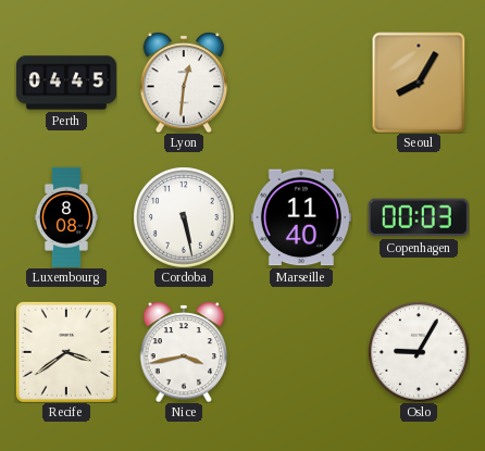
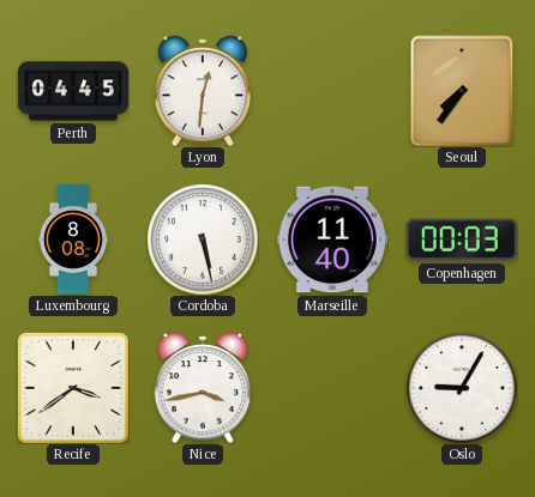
Seoul: 8:05 -> 7:36
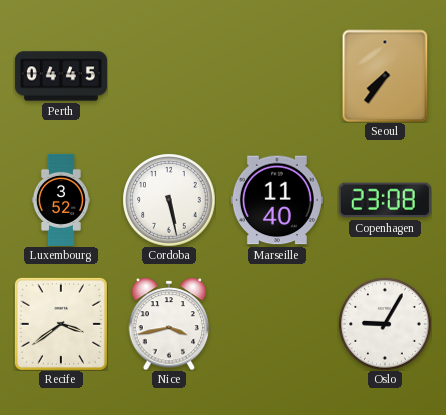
Lyon: 12:31 -> none
Luxembourg: 8:08 -> 3:52
Copenhagen: 00:03 -> 23:08
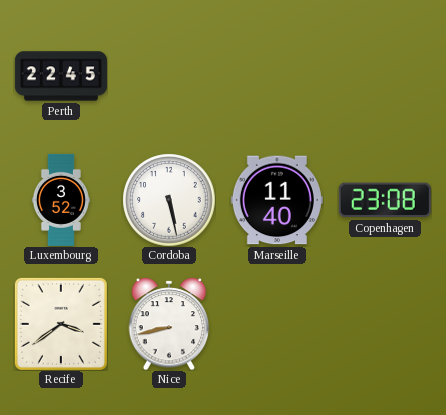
Perth: 04:45 -> 22:45
Seoul: 7:36 -> none
Nice: 3:43 -> 8:43
Oslo: 9:05 -> none
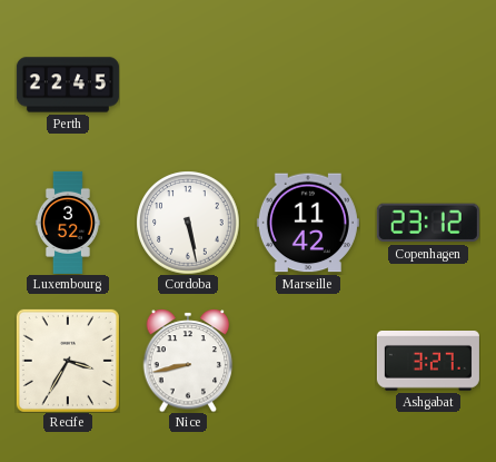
Marseille: 11:40 -> 11:42
Copenhagen: 23:08 -> 23:12
Recife: 3:39 -> 3:35
Ashgabat: none -> 3:27
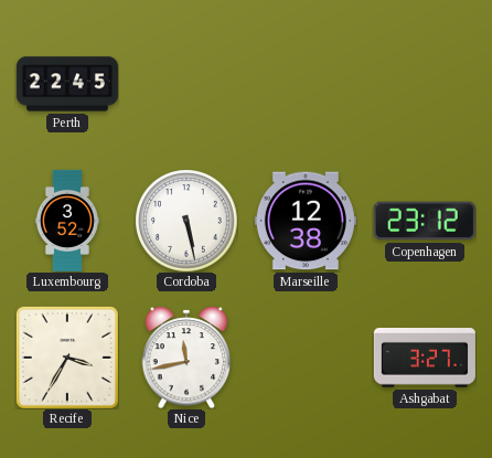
Marseille: 11:42 -> 12:38
Nice: 8:43 -> 11:43
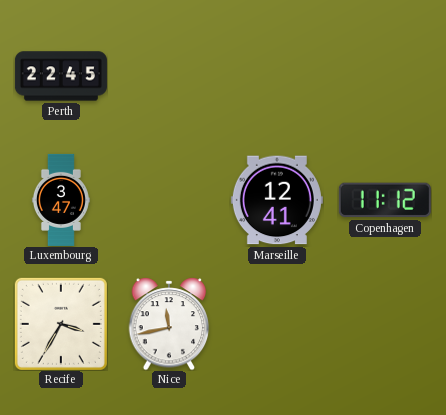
Luxembourg: 3:52 -> 3:47
Cordoba: 5:28 -> none
Marseille: 12:38 -> 12:41
Copenhagen: 23:12 -> 11:12
Ashgabat: 3:27 -> none
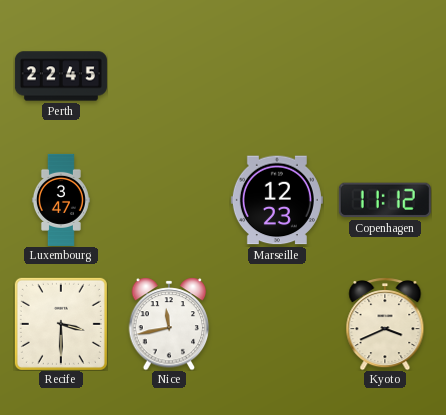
Marseille: 12:41 -> 12:23
Recife: 3:35 -> 3:30
Kyoto: none -> 3:41
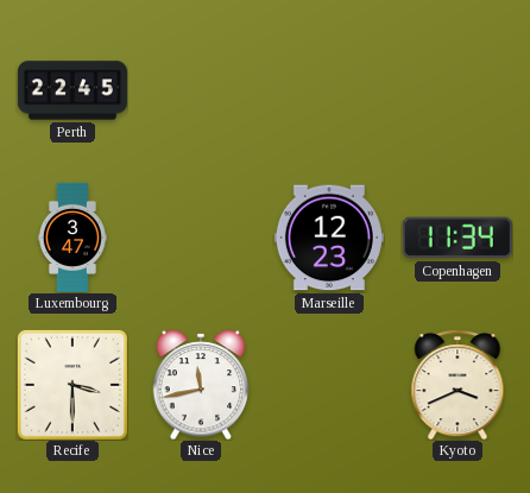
Copenhagen: 11:12 -> 11:34
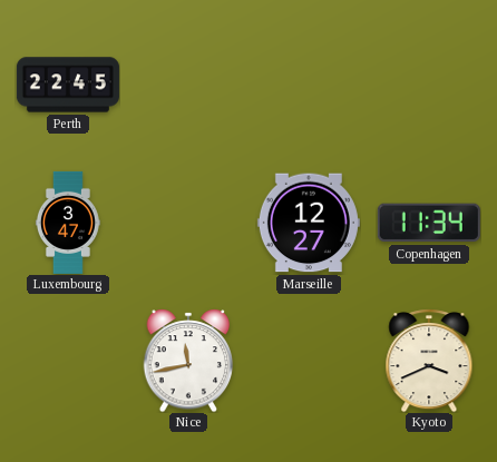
Marseille: 12:23 -> 12:27
Recife: 3:30 -> none
